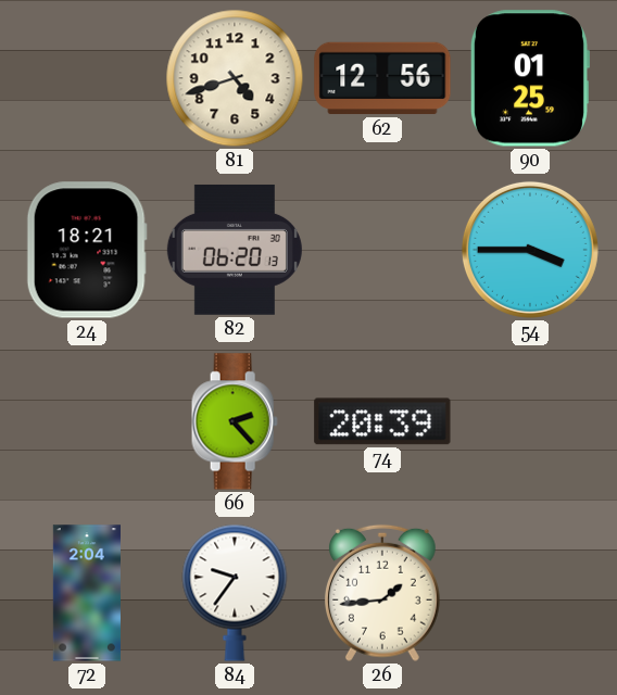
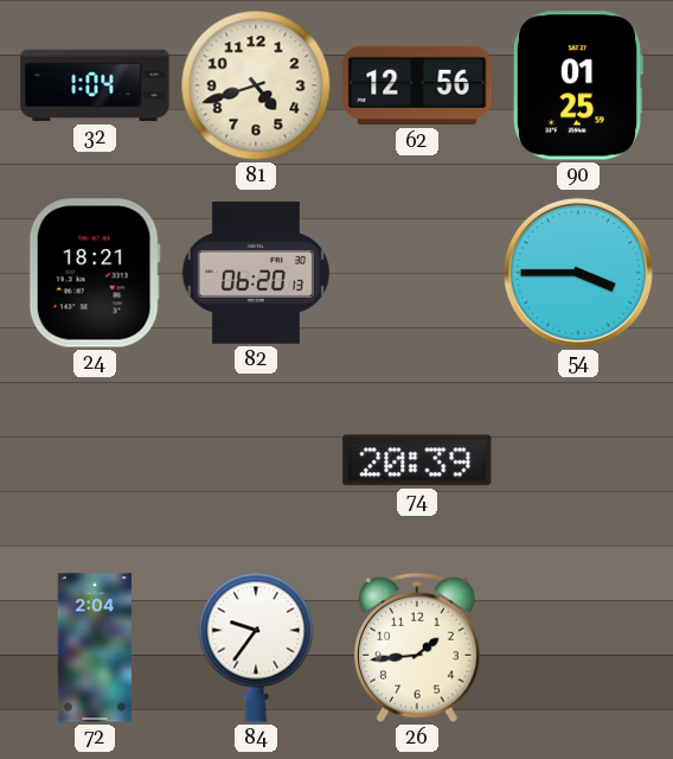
32: none -> 1:04
66: 2:23 -> none
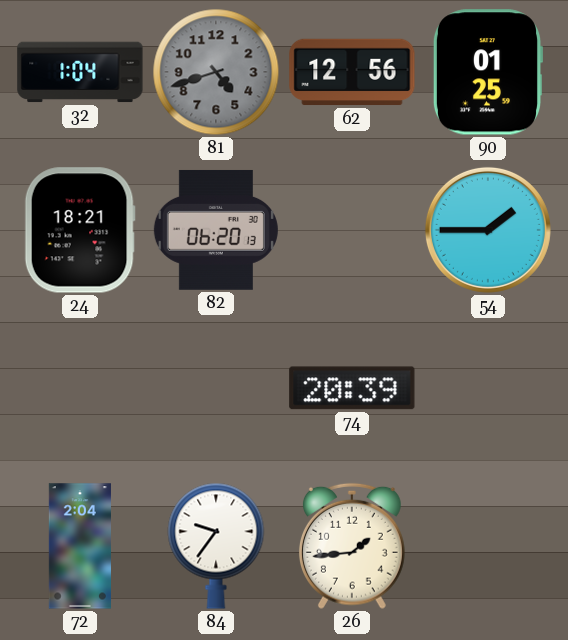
81 dial: cream -> grey
54: 3:45 -> 1:45
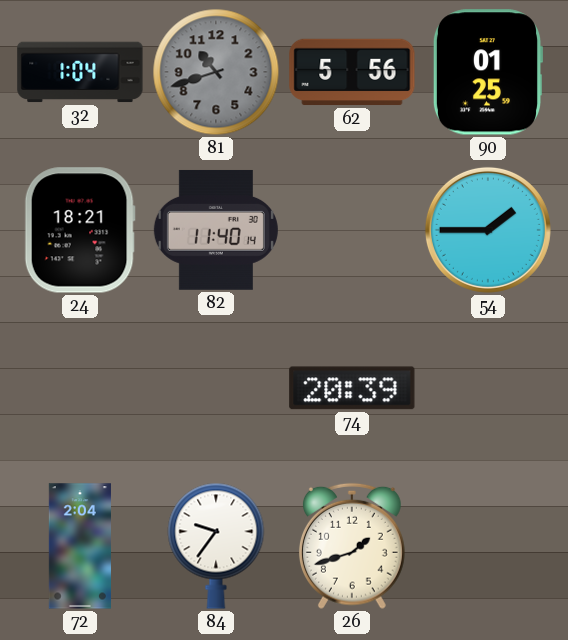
81: 4:42 -> 10:42
62: 12:56 -> 5:56
82: 06:20 -> 11:40
26: 1:44 -> 1:42
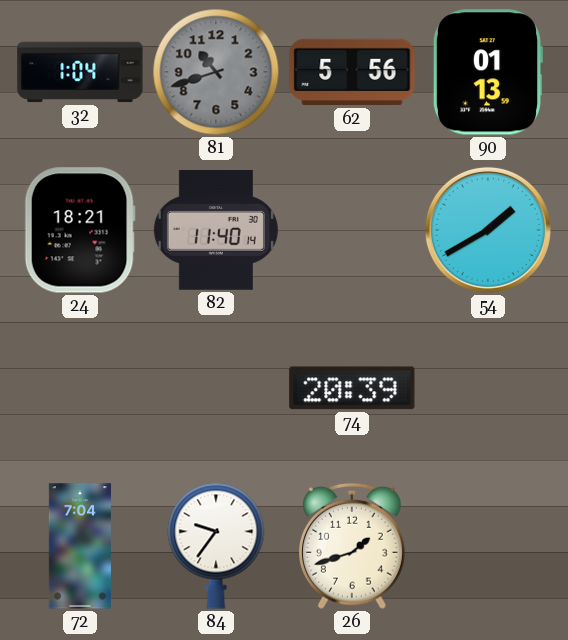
90: 01:25 -> 01:13
54: 1:45 -> 1:40
72: 2:04 -> 7:04
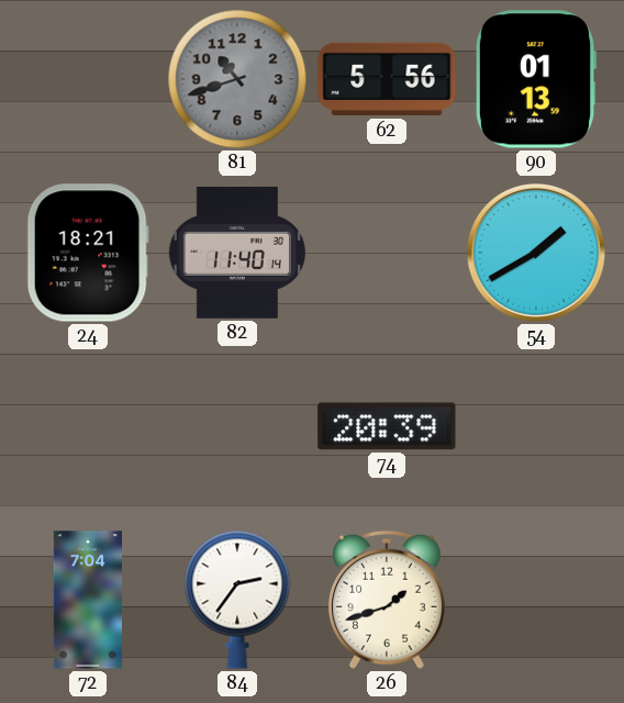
32: 1:04 -> none
84: 9:36 -> 2:36
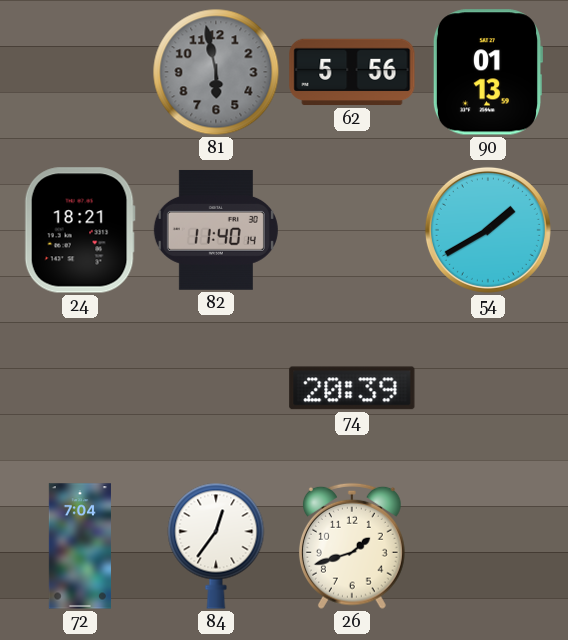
81: 10:42 -> 5:58
84: 2:36 -> 12:36
